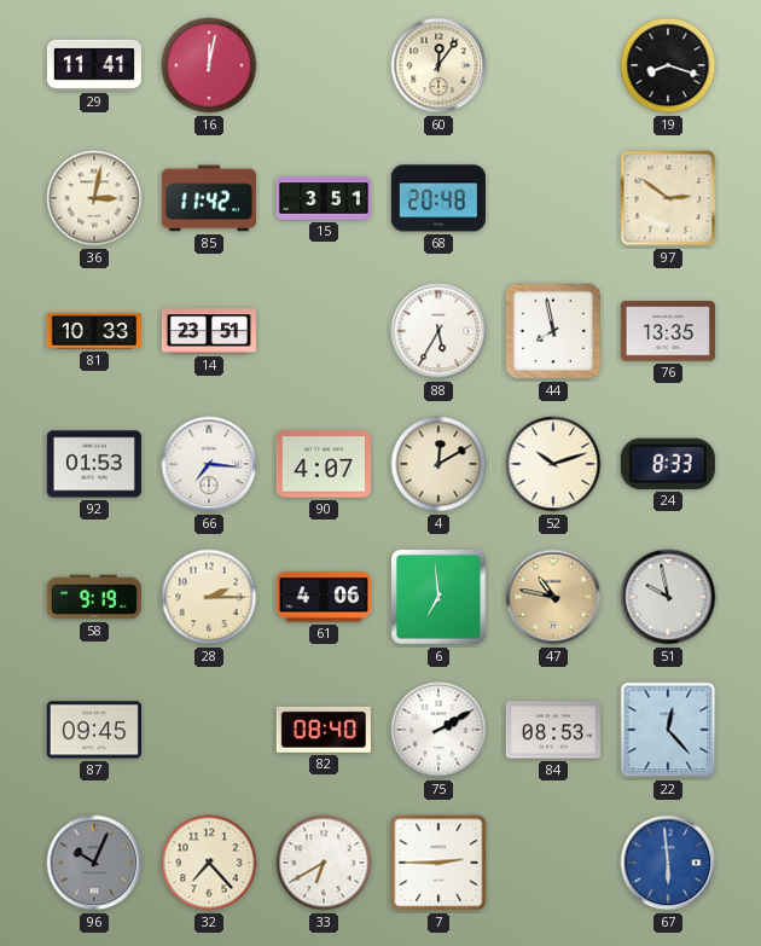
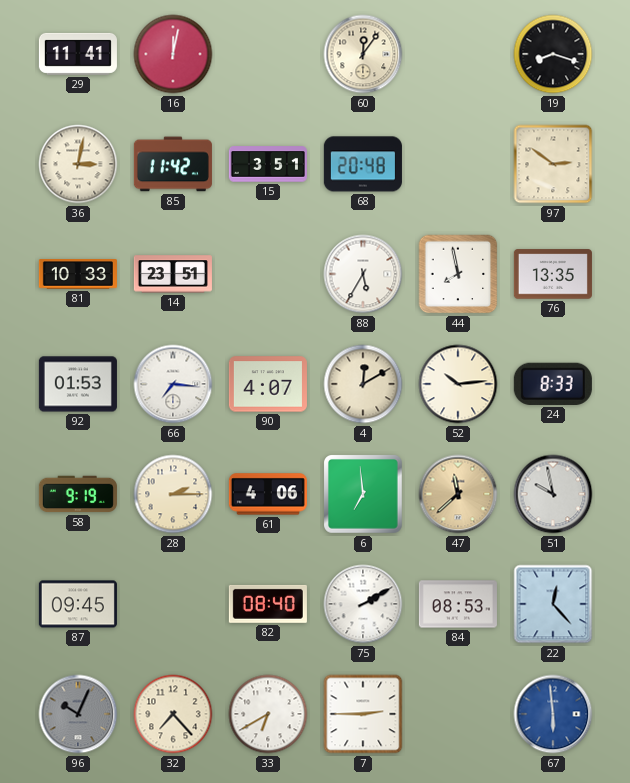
52: 10:12 -> 10:14
47: 10:47 -> 11:38
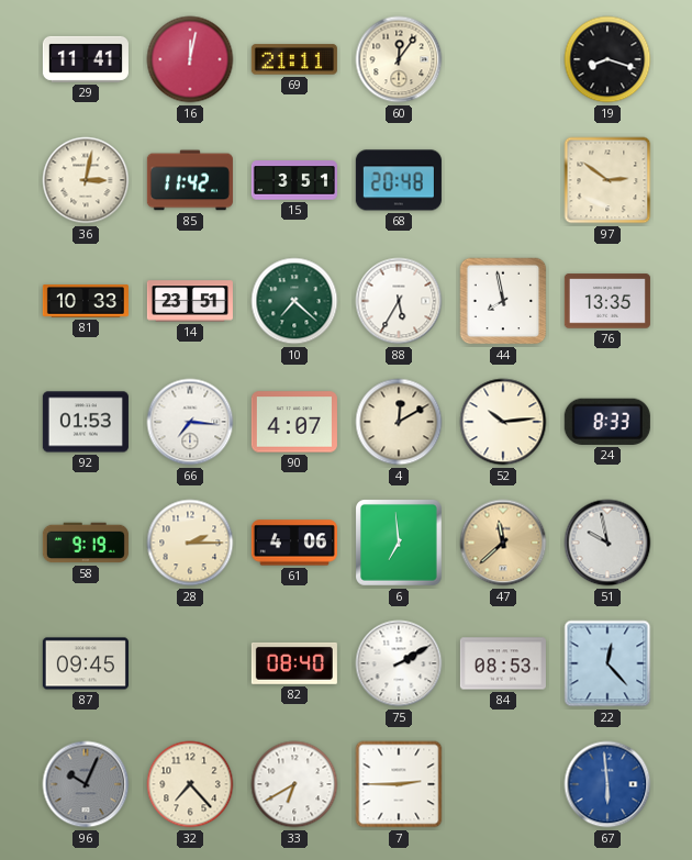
69: none -> 21:11
10: none -> 7:22
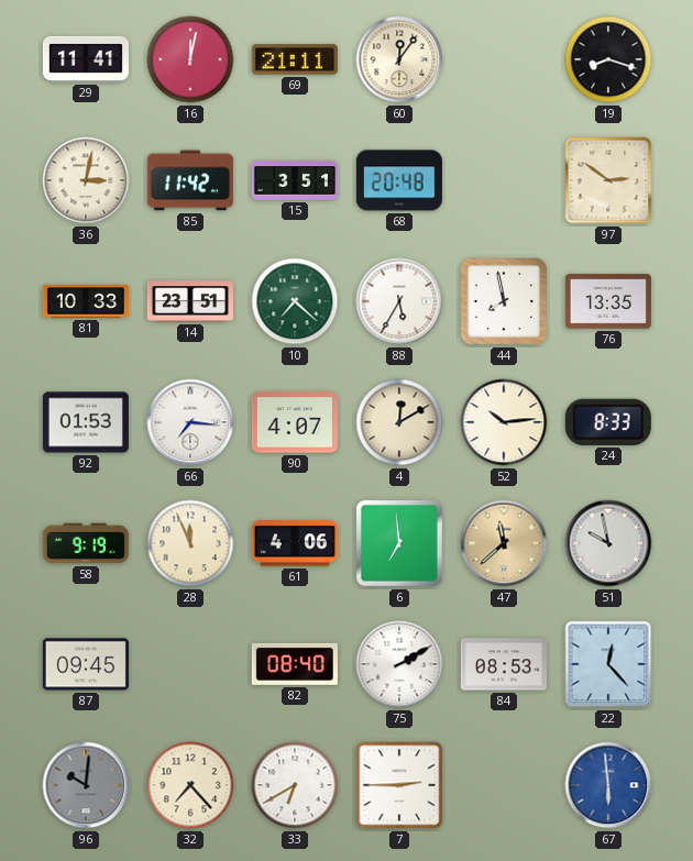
28: 2:15 -> 11:56
96: 10:04 -> 10:01
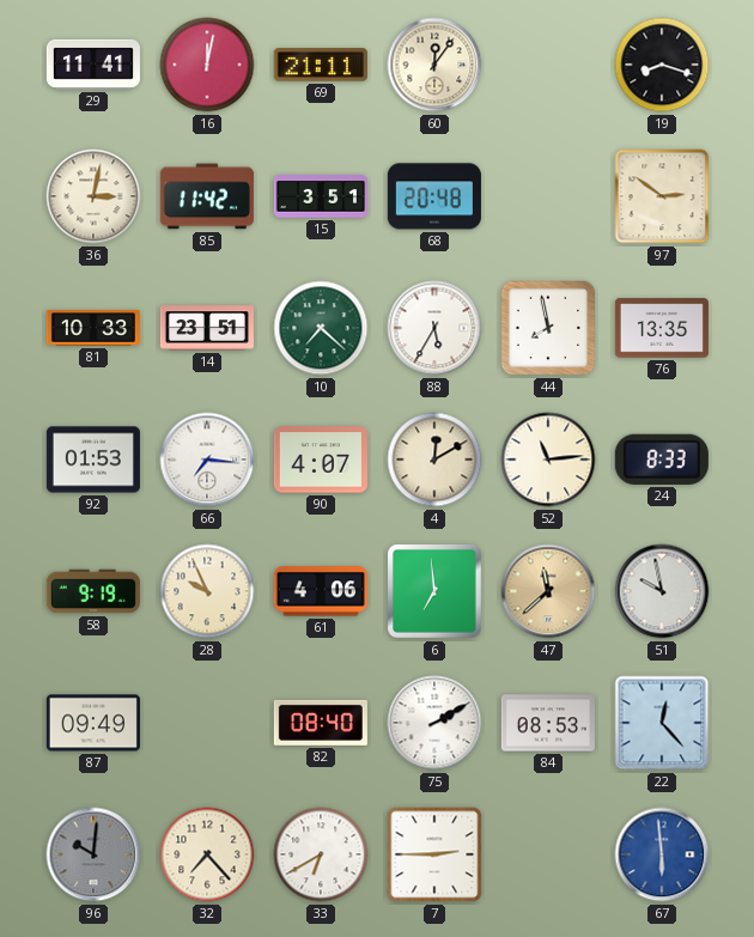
52: 10:14 -> 11:14
28: 11:56 -> 9:56
87: 09:45 -> 09:49
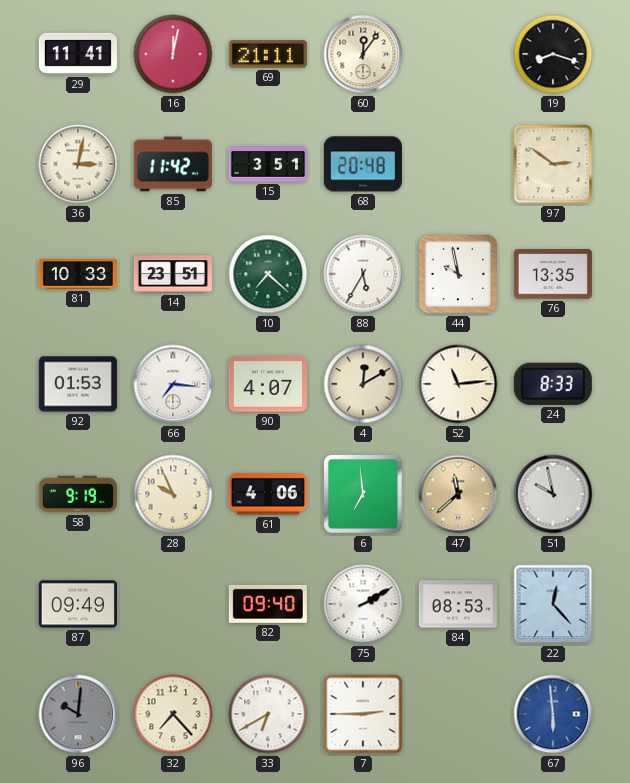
44: 7:58 -> 9:58
82: 08:40 -> 09:40
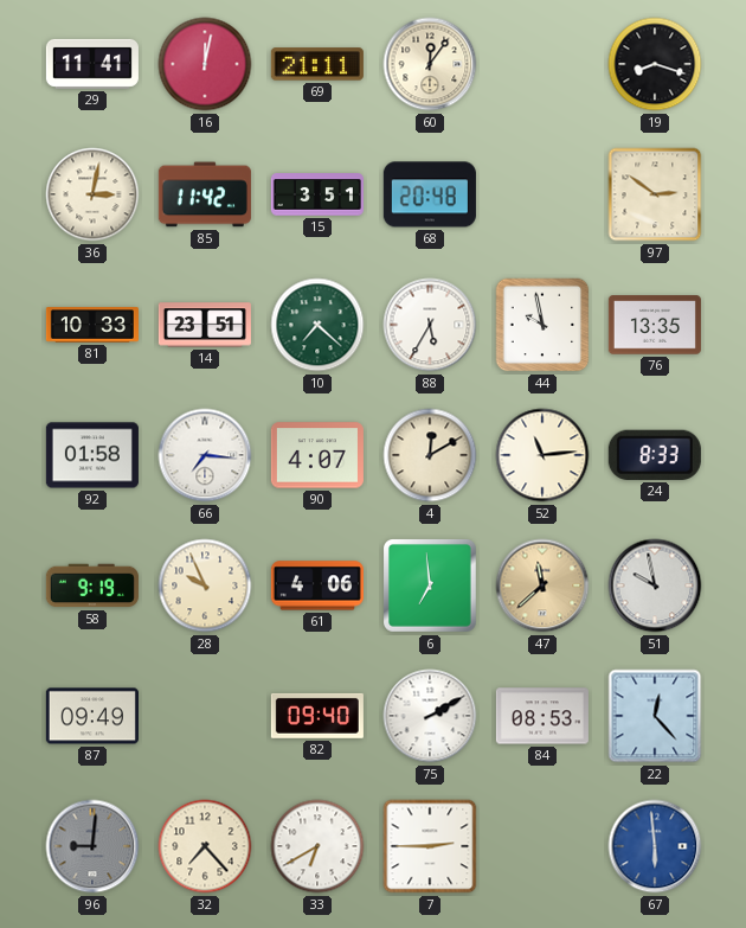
92: 01:53 -> 01:58
96: 10:01 -> 9:01
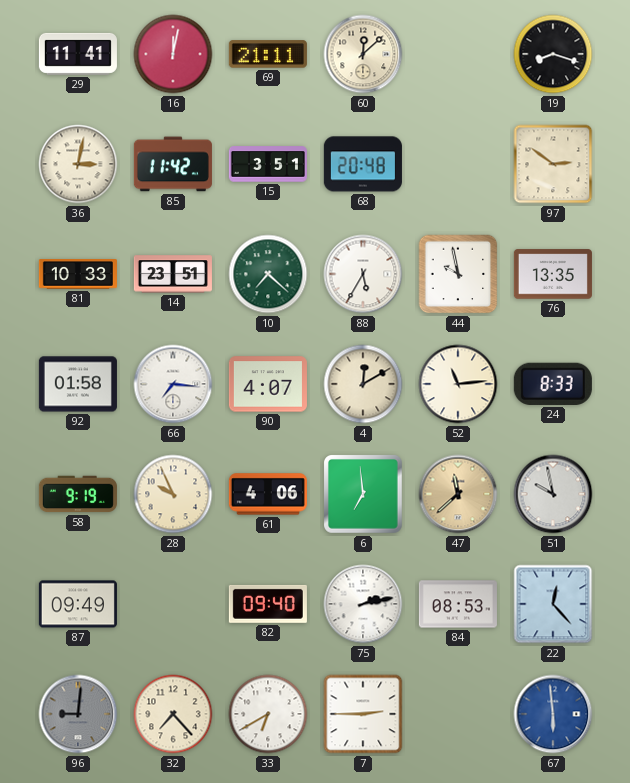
60: 12:06 -> 12:08
75: 2:10 -> 2:13
